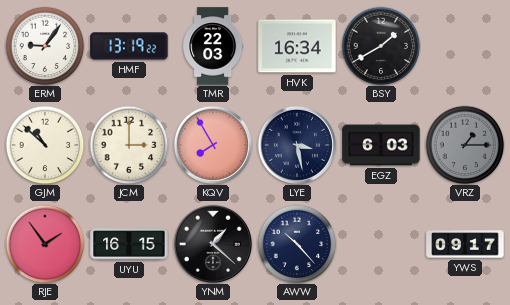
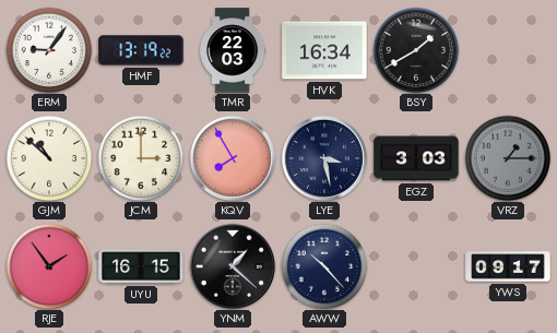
EGZ: 6:03 -> 3:03
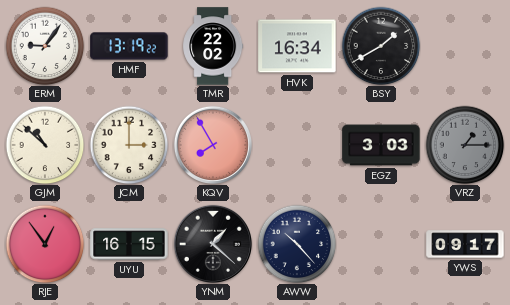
TMR: 22:03 -> 22:02
LYE: 3:28 -> none
RJE: 1:54 -> 12:54
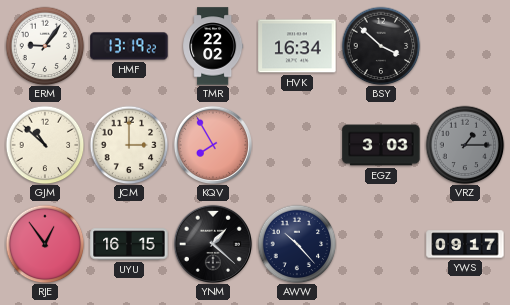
BSY: 1:40 -> 3:52
